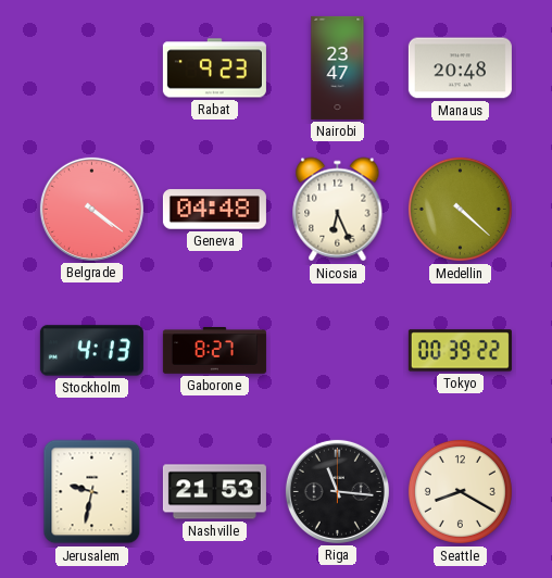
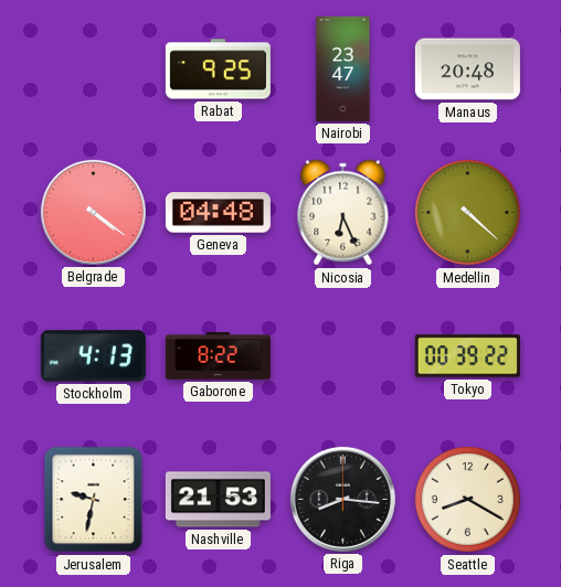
Rabat: 9:23 -> 9:25
Gaborone: 8:27 -> 8:22
Riga: 11:16 -> 8:16
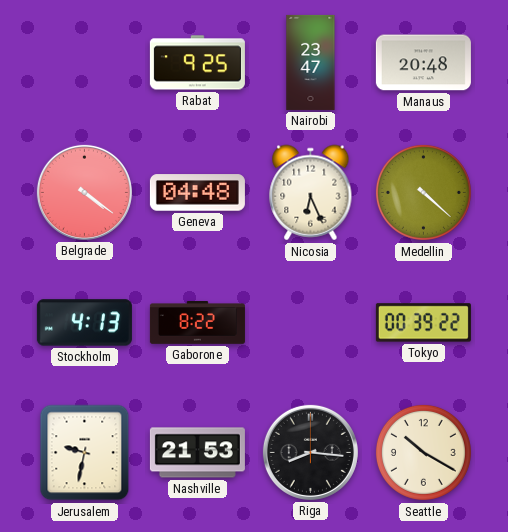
Seattle: 8:20 -> 10:20
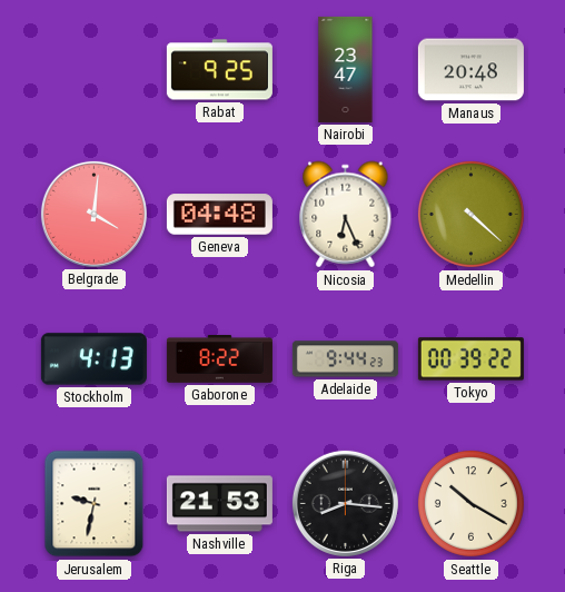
Belgrade: 4:21 -> 4:01
Adelaide: none -> 9:44
